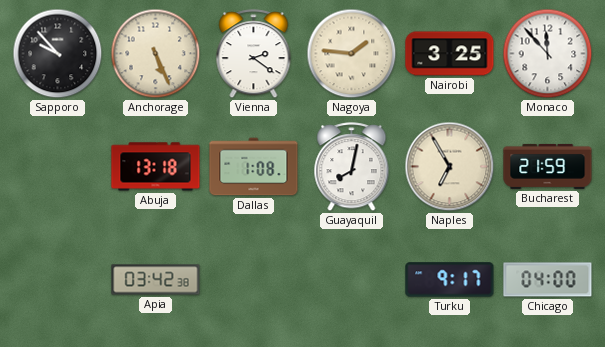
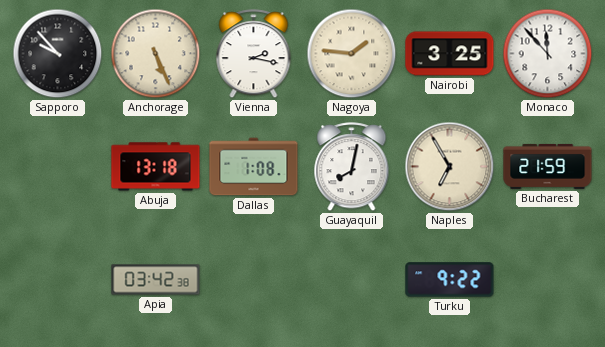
Vienna: 2:21 -> 2:17
Turku: 9:17 -> 9:22
Chicago: 04:00 -> none
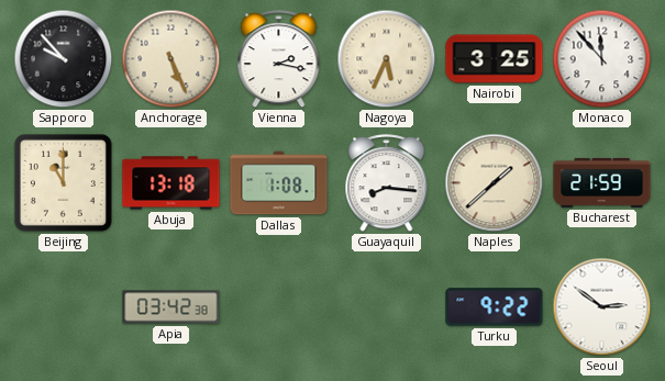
Nagoya: 1:46 -> 5:34
Beijing: none -> 11:00
Guayaquil: 8:02 -> 8:16
Naples: 6:55 -> 1:38
Seoul: none -> 2:51
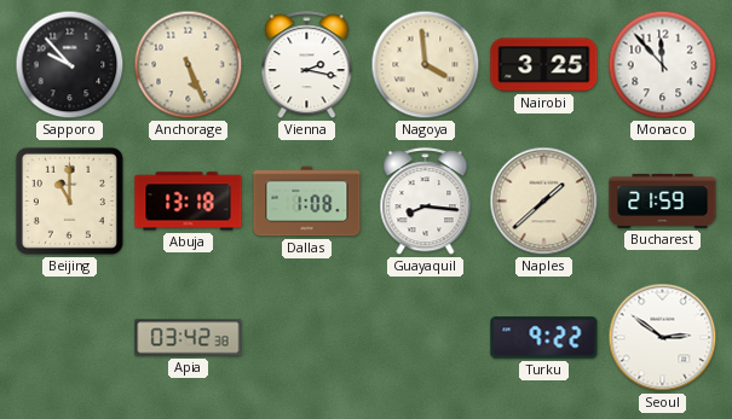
Nagoya: 5:34 -> 3:59
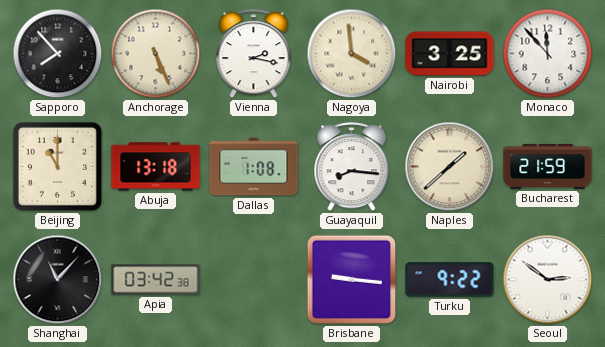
Sapporo: 9:53 -> 7:53
Shanghai: none -> 11:07
Brisbane: none -> 9:16
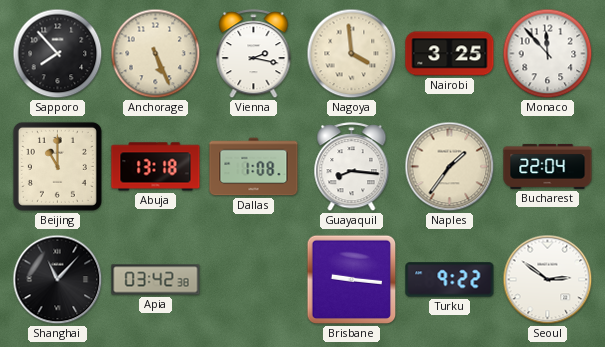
Naples: 1:38 -> 1:36
Bucharest: 21:59 -> 22:04
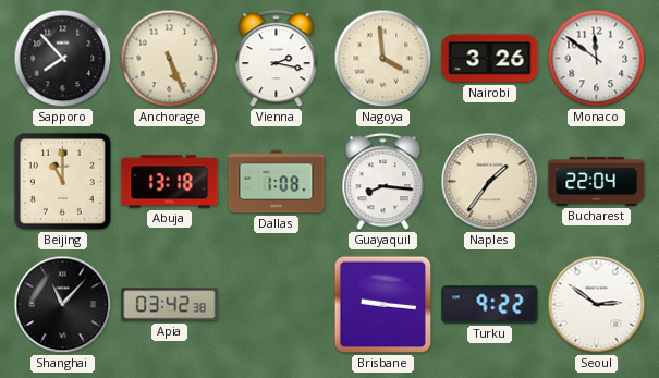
Nairobi: 3:25 -> 3:26
Monaco: 11:53 -> 11:51
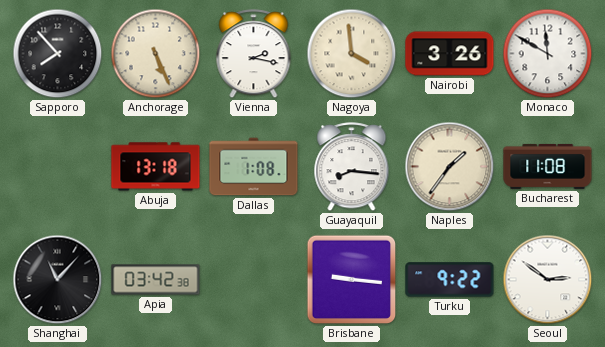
Monaco: 11:51 -> 11:50
Beijing: 11:00 -> none
Bucharest: 22:04 -> 11:08
